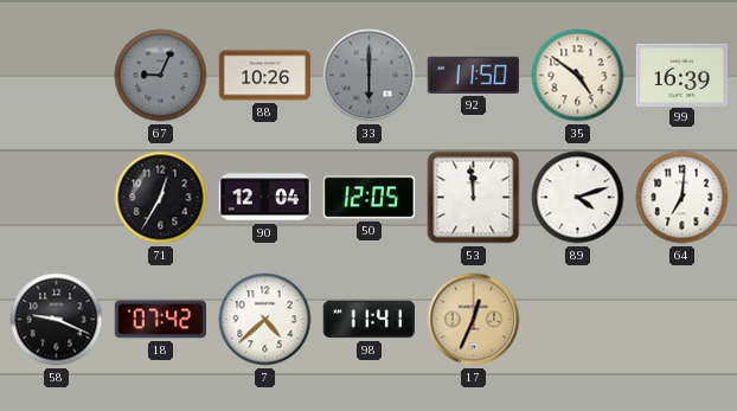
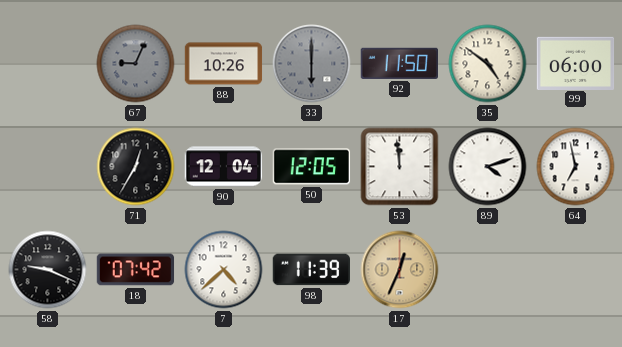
99: 16:39 -> 06:00
64: 7:01 -> 6:58
98: 11:41 -> 11:39
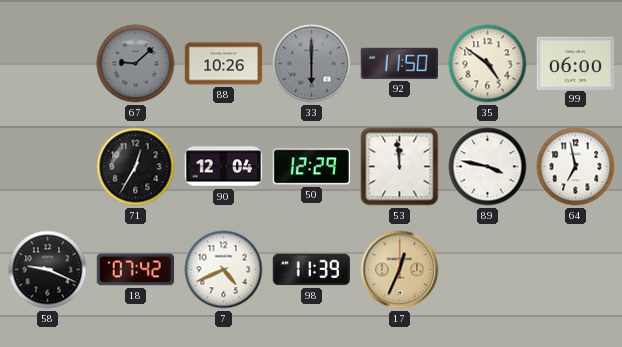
67: 9:04 -> 9:08
50: 12:05 -> 12:29
89: 4:12 -> 3:47
7: 4:38 -> 4:41
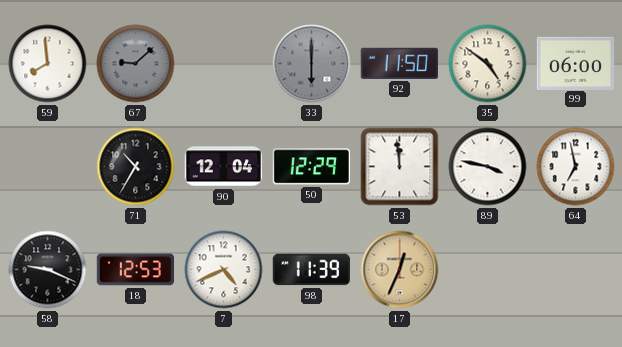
59: none -> 7:59
88: 10:26 -> none
71: 12:35 -> 10:35
18: 07:42 -> 12:53
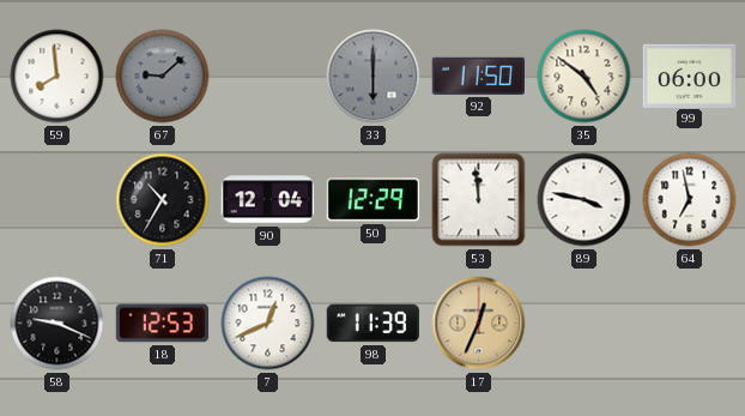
7: 4:41 -> 12:41
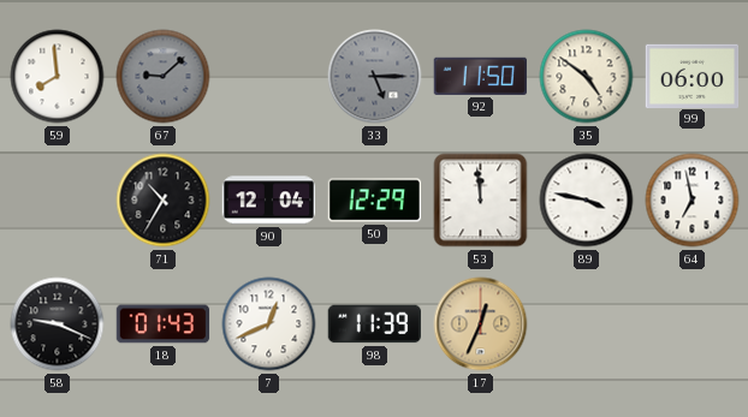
33: 6:00 -> 5:15
18: 12:53 -> 01:43
